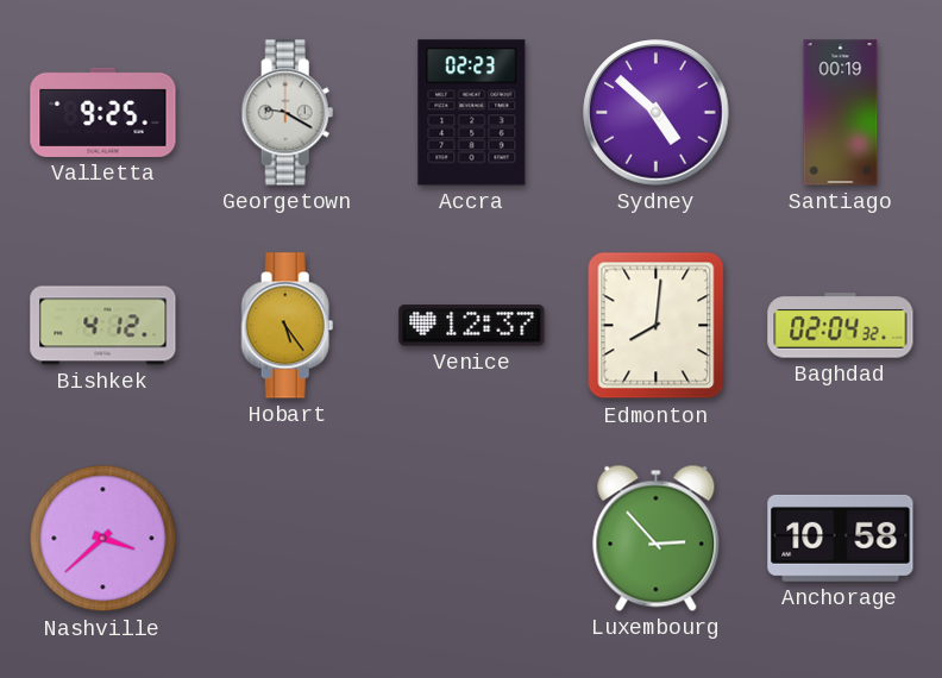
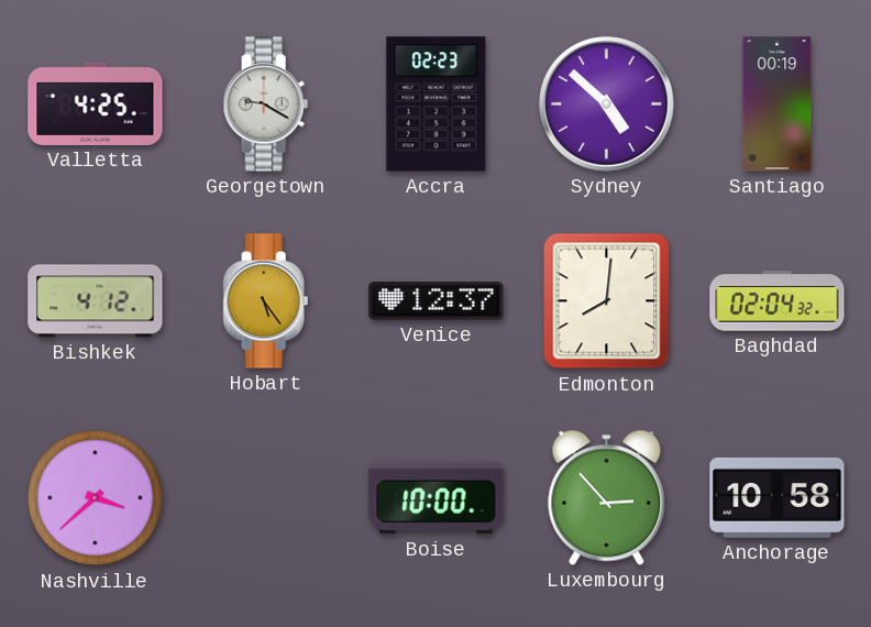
Valletta: 9:25 -> 4:25
Boise: none -> 10:00
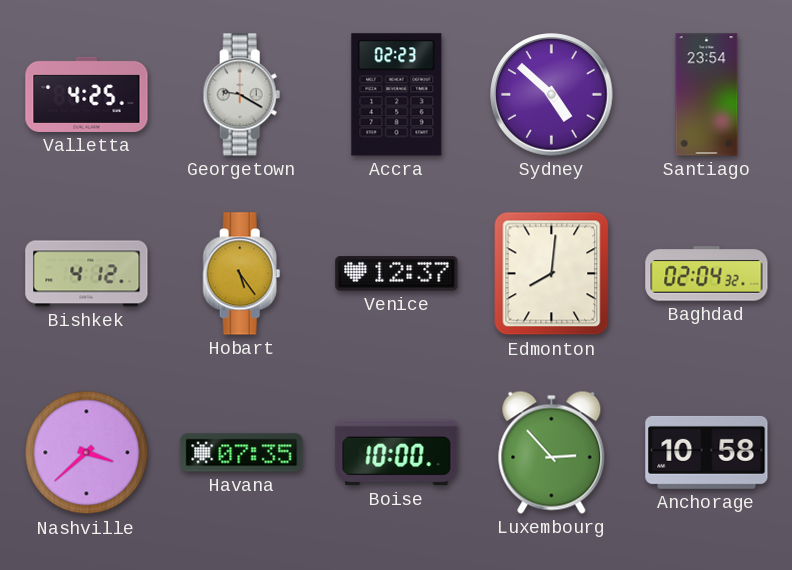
Santiago: 00:19 -> 23:54
Havana: none -> 07:35
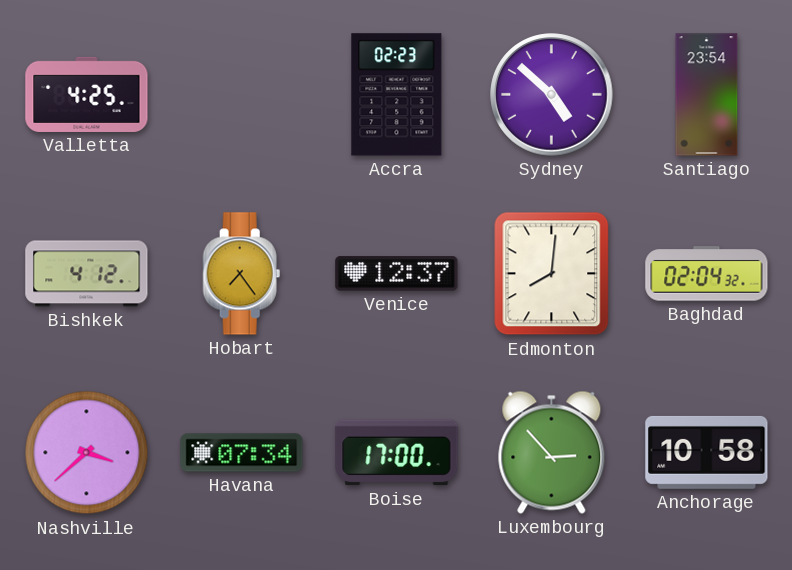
Georgetown: 9:20 -> none
Hobart: 5:24 -> 7:24
Havana: 07:35 -> 07:34
Boise: 10:00 -> 17:00
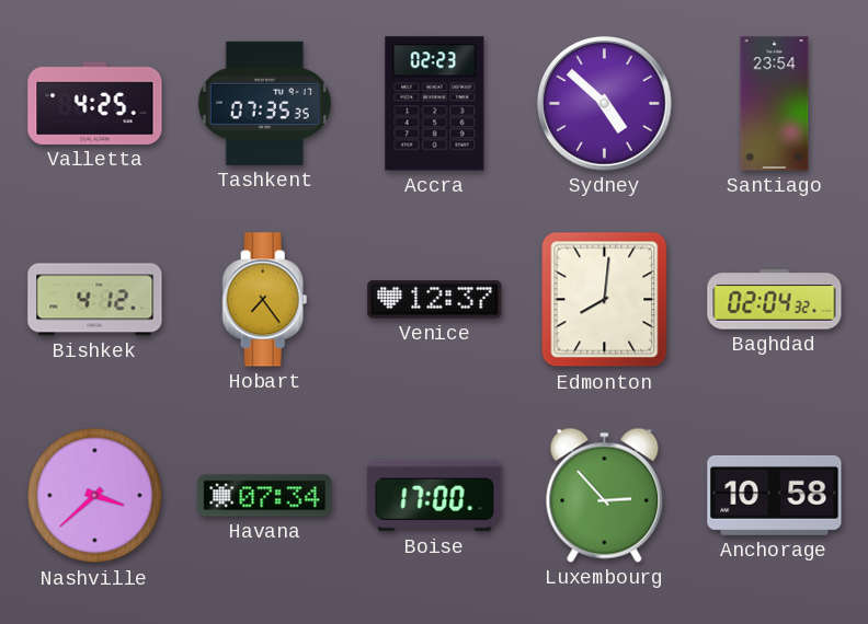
Tashkent: none -> 07:35
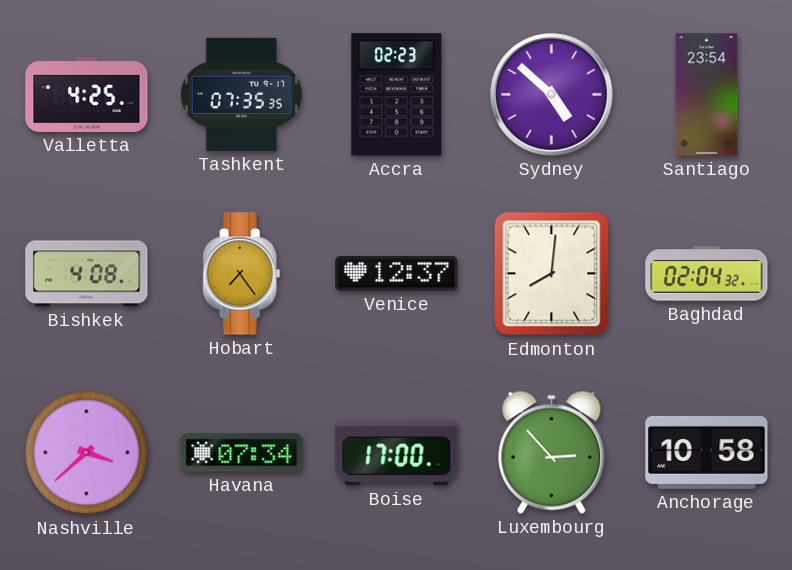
Bishkek: 4:12 -> 4:08
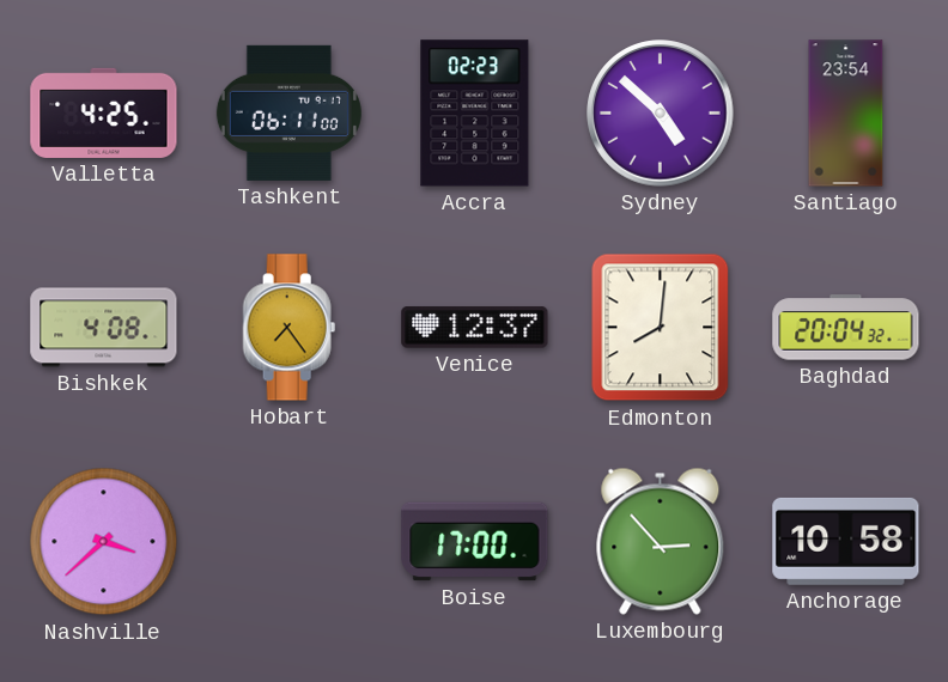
Tashkent: 07:35 -> 06:11
Baghdad: 02:04 -> 20:04
Havana: 07:34 -> none
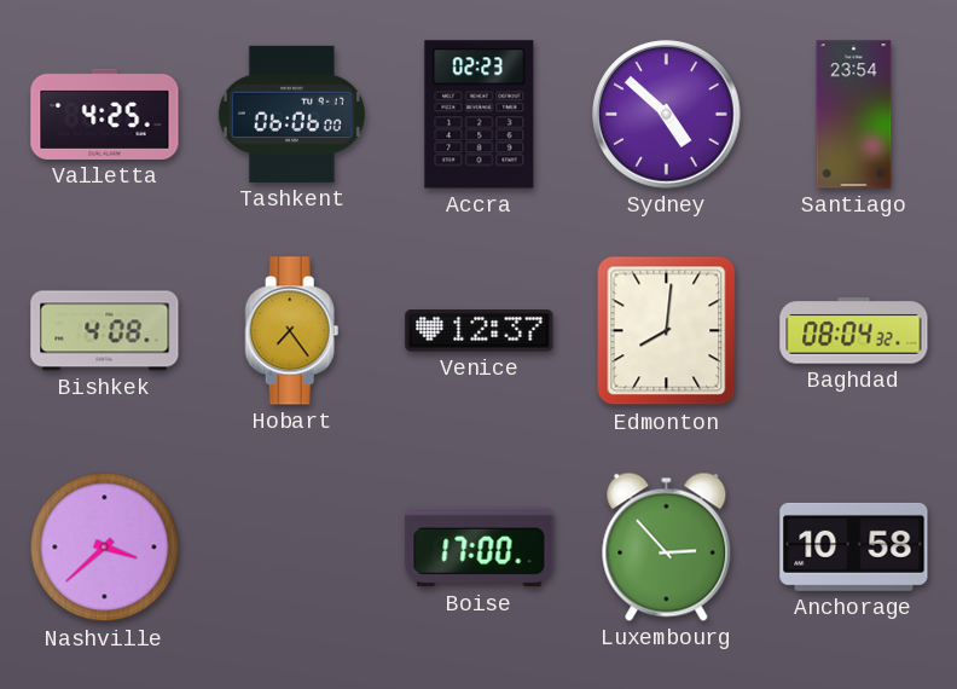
Tashkent: 06:11 -> 06:06
Baghdad: 20:04 -> 08:04
